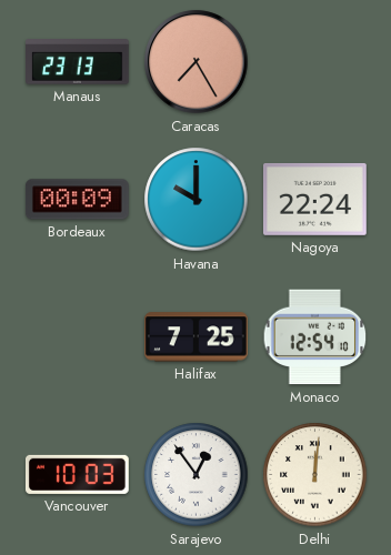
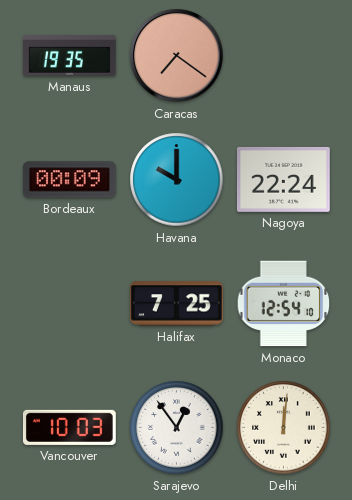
Manaus: 23:13 -> 19:35
Caracas: 7:25 -> 7:21
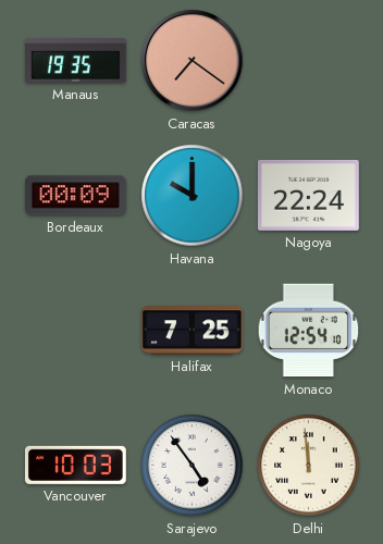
Sarajevo: 12:54 -> 4:54
Delhi: 12:01 -> 11:59
